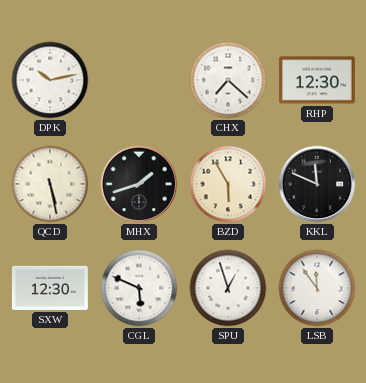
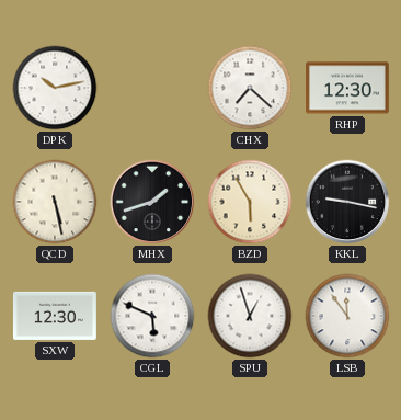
KKL: 11:49 -> 9:17
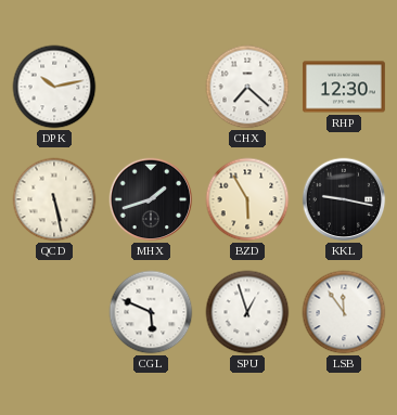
SXW: 12:30 -> none
